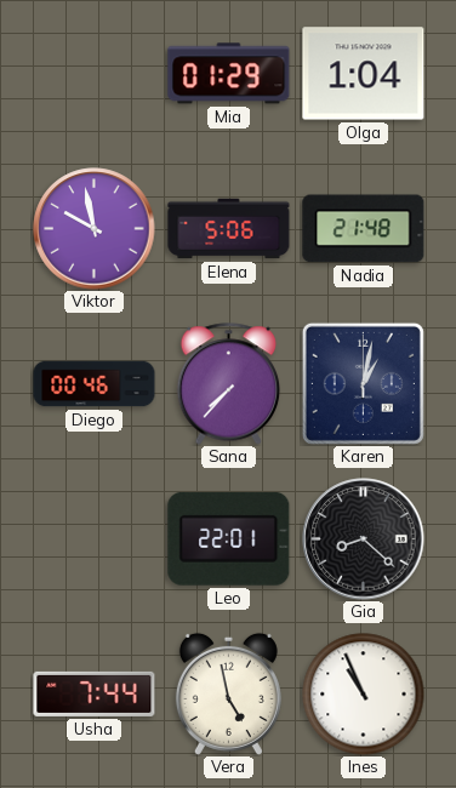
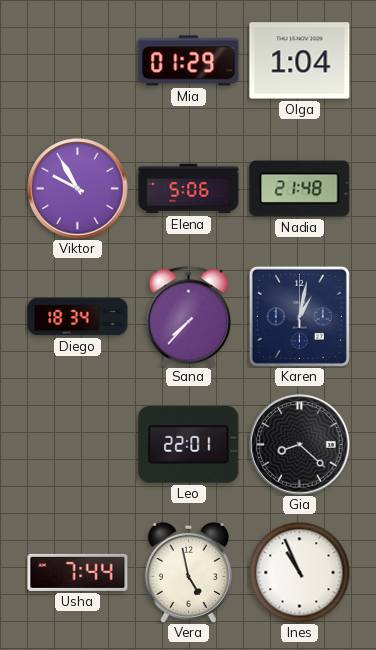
Viktor: 9:58 -> 9:55
Diego: 00:46 -> 18:34
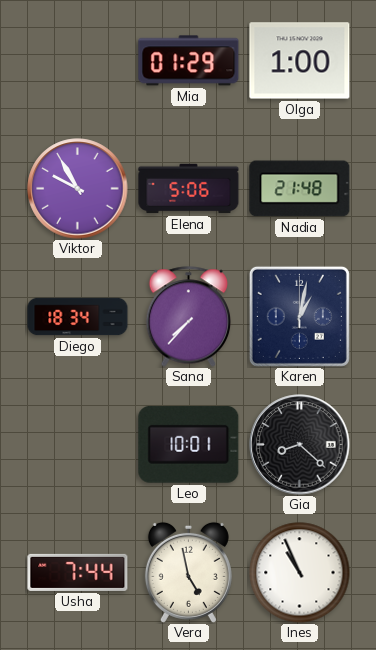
Olga: 1:04 -> 1:00
Leo: 22:01 -> 10:01
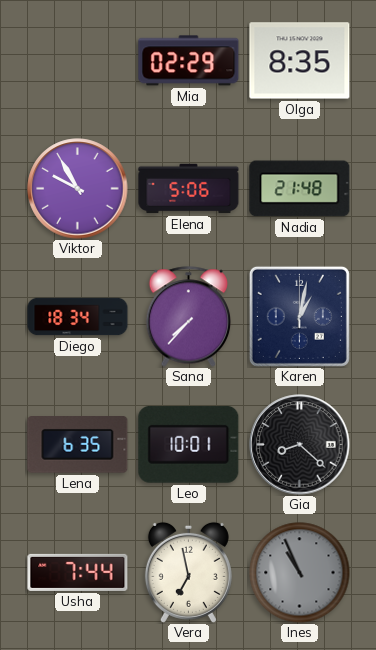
Mia: 01:29 -> 02:29
Olga: 1:00 -> 8:35
Lena: none -> 6:35
Vera: 4:58 -> 6:58
Ines dial: white -> grey
